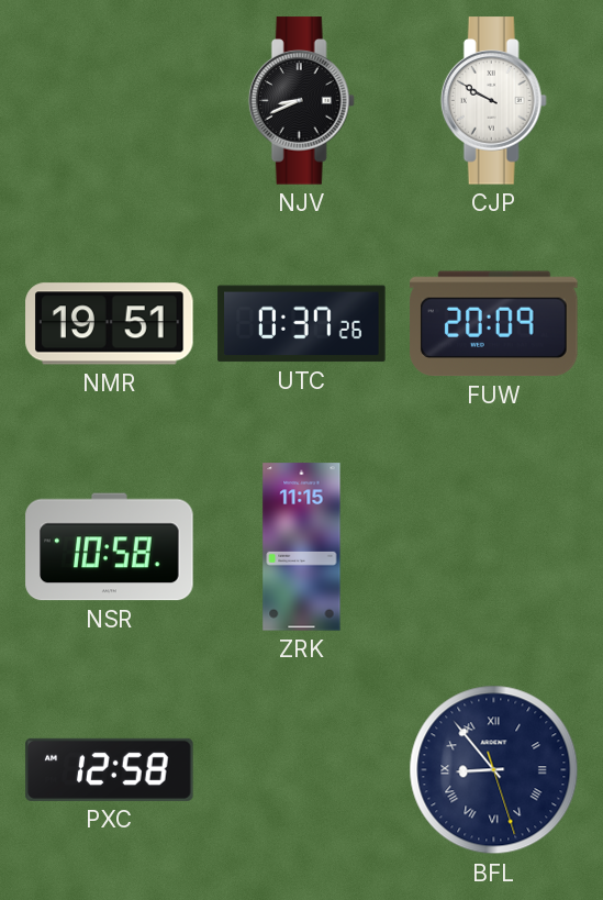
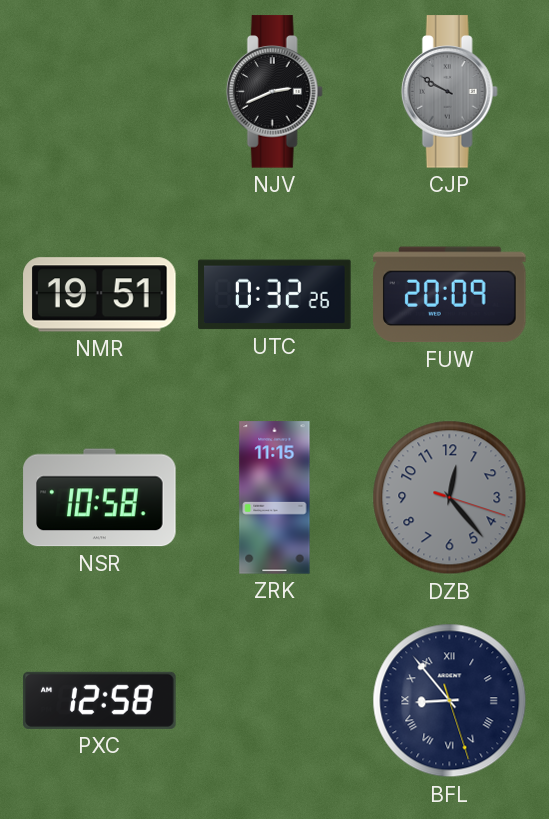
NJV: 8:41 -> 2:41
CJP dial: white -> grey
UTC: 0:37 -> 0:32
DZB: none -> 12:23
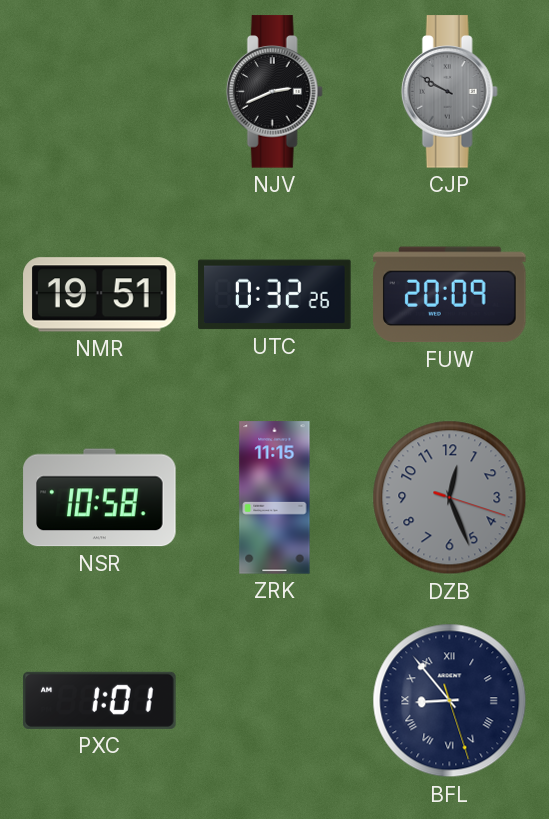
DZB: 12:23 -> 12:26
PXC: 12:58 -> 1:01
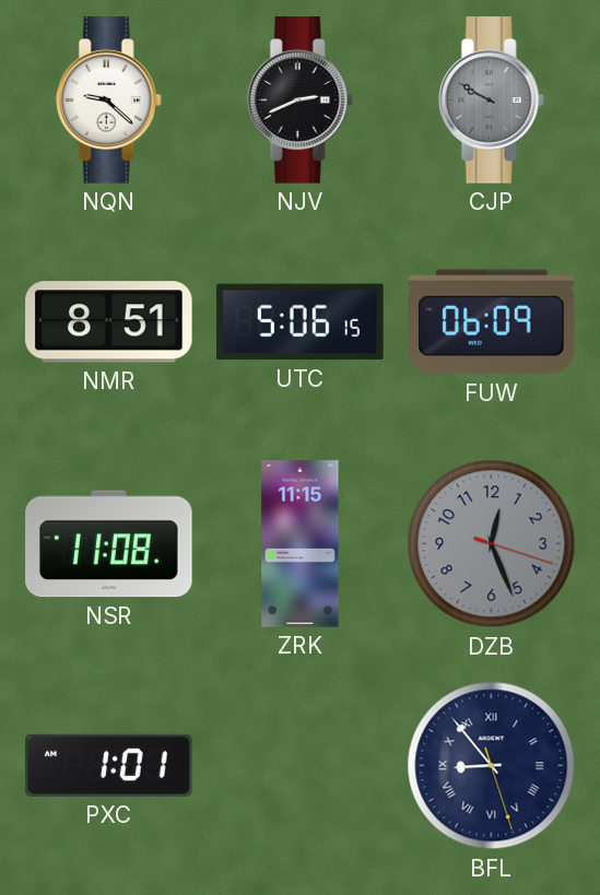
NQN: none -> 9:22
NMR: 19:51 -> 8:51
UTC: 0:32 -> 5:06
FUW: 20:09 -> 06:09
NSR: 10:58 -> 11:08
